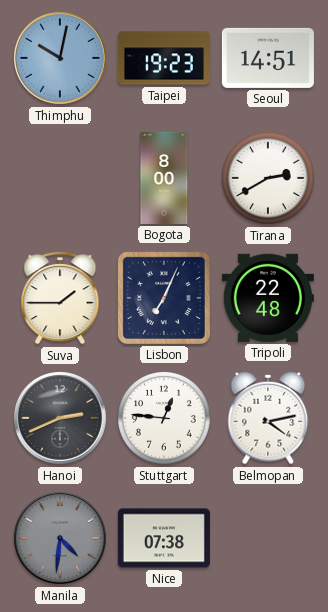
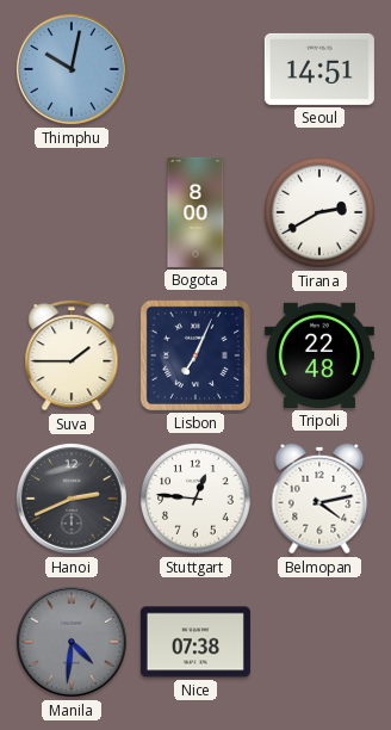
Taipei: 19:23 -> none
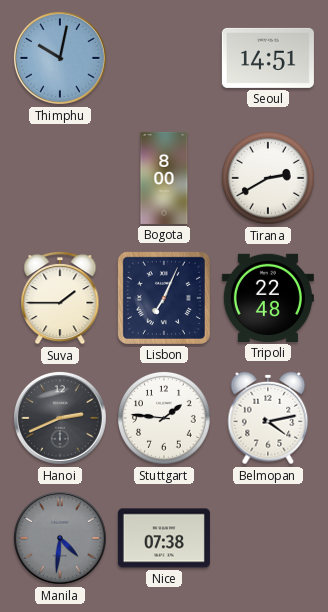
Stuttgart: 12:46 -> 1:46
